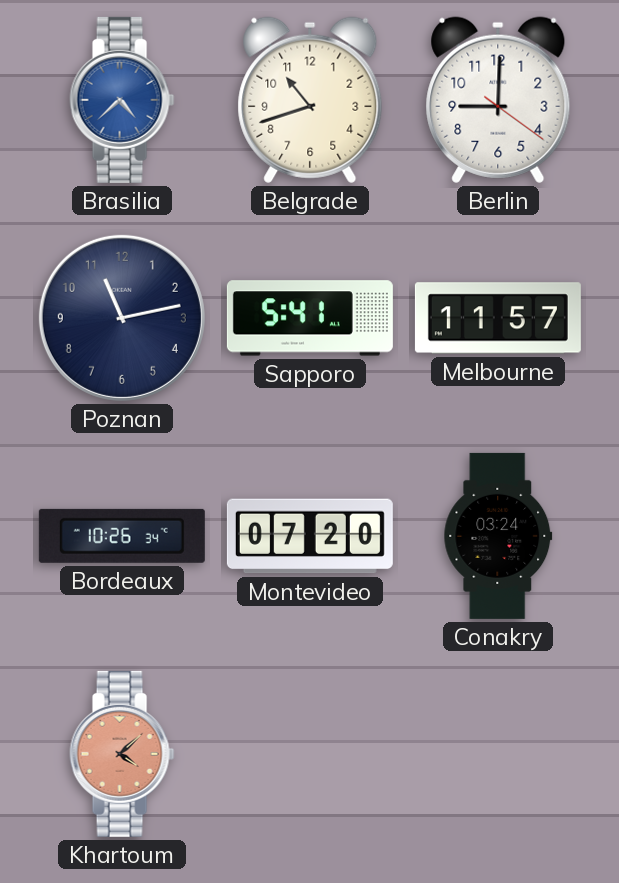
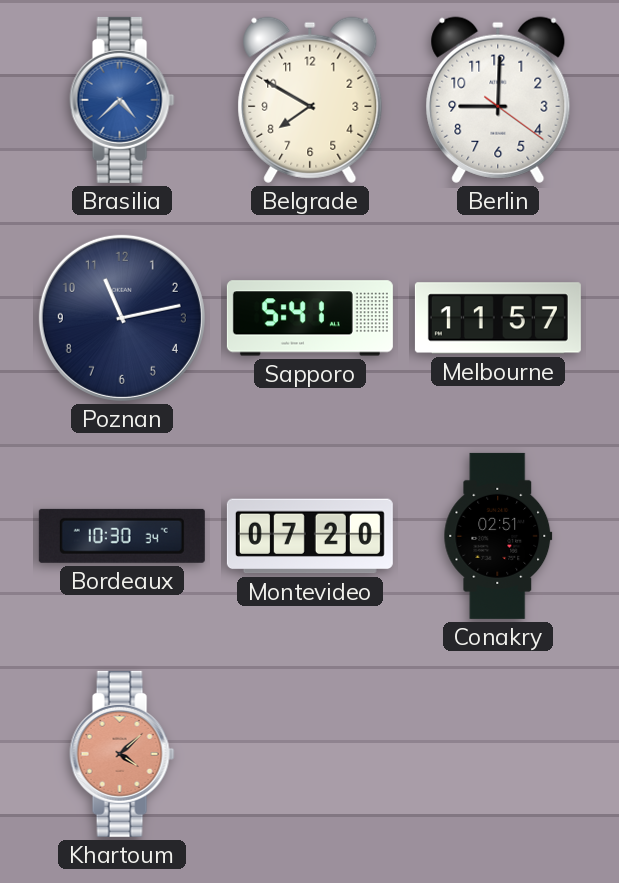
Belgrade: 10:42 -> 7:50
Bordeaux: 10:26 -> 10:30
Conakry: 03:24 -> 02:51
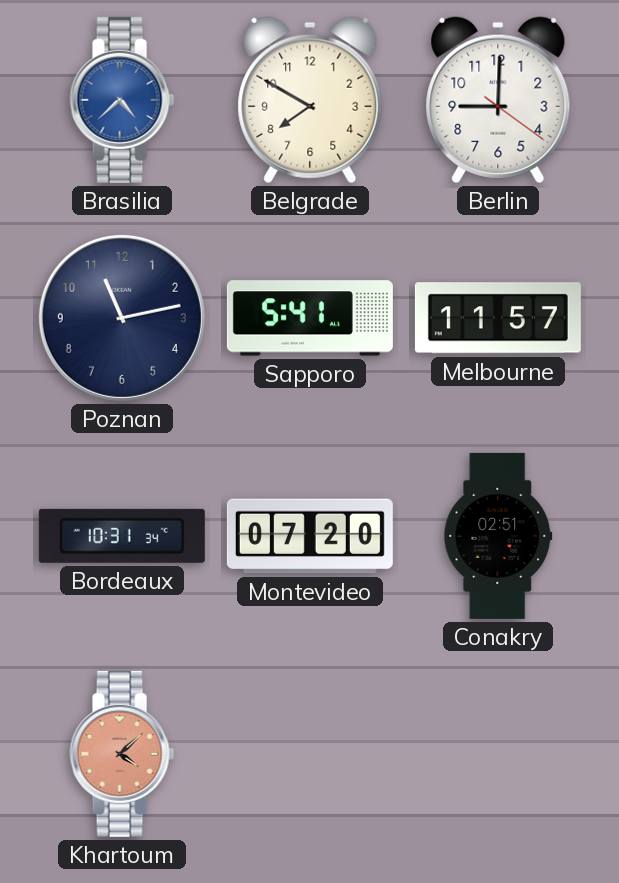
Bordeaux: 10:30 -> 10:31
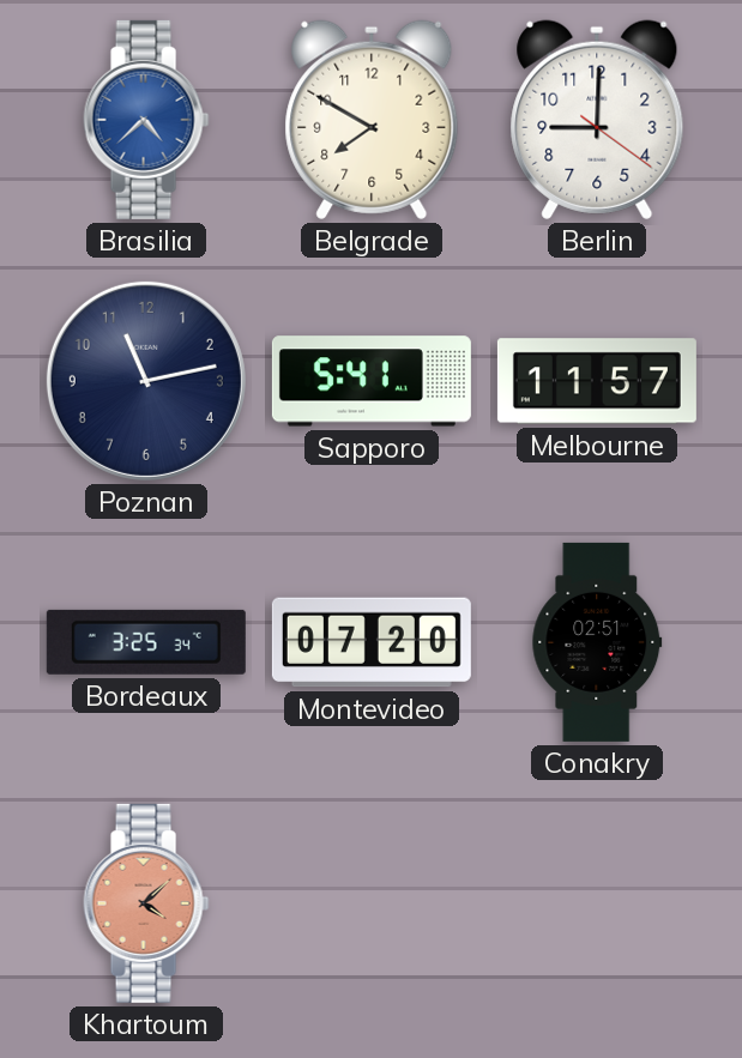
Bordeaux: 10:31 -> 3:25
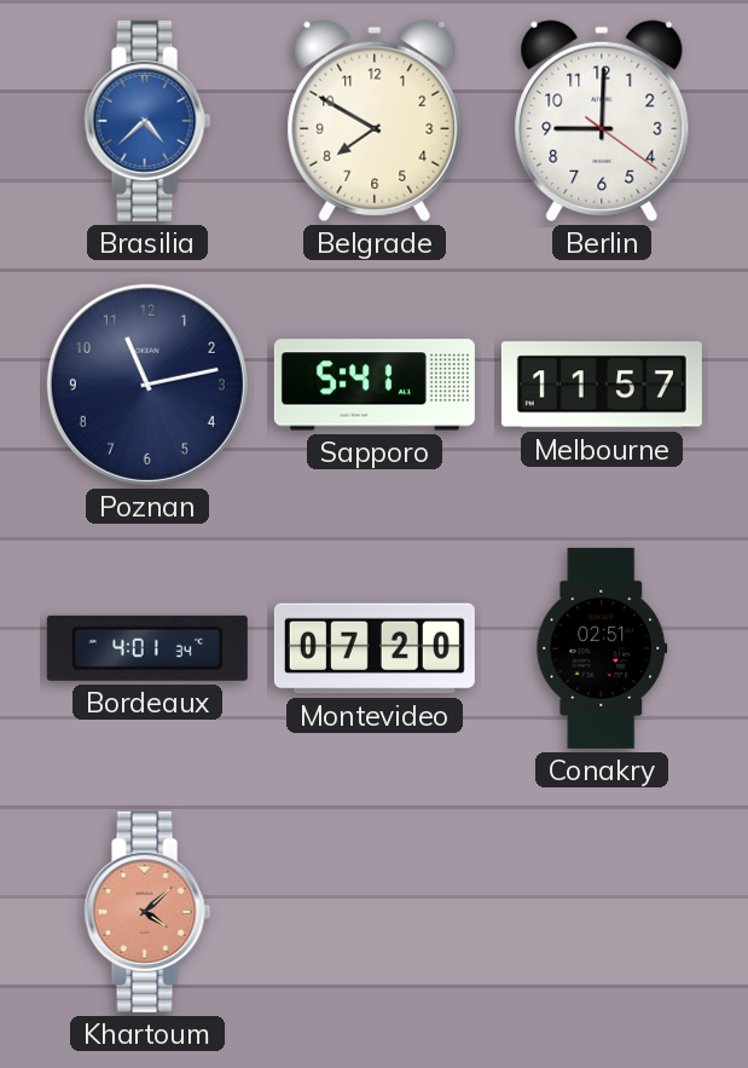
Bordeaux: 3:25 -> 4:01
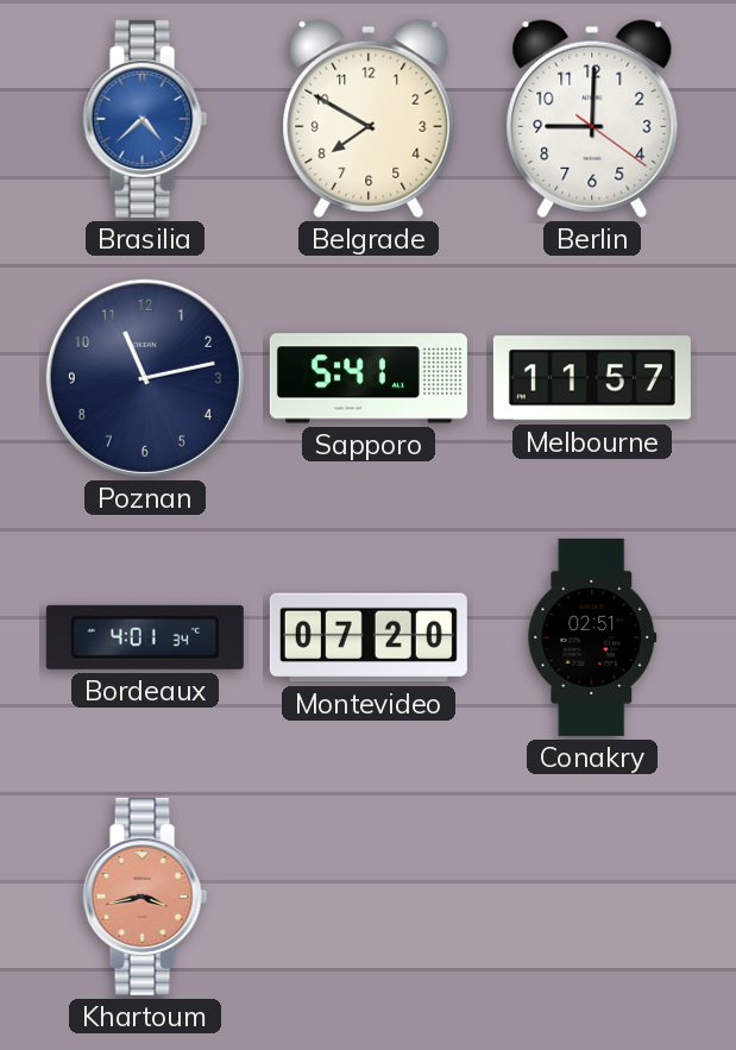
Khartoum: 4:08 -> 3:43
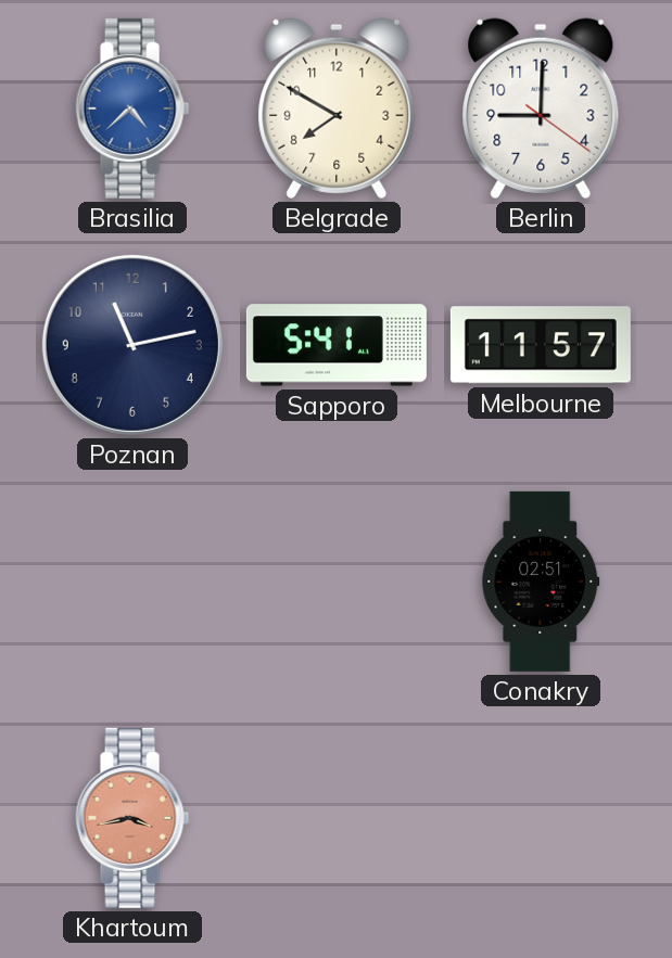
Bordeaux: 4:01 -> none
Montevideo: 07:20 -> none
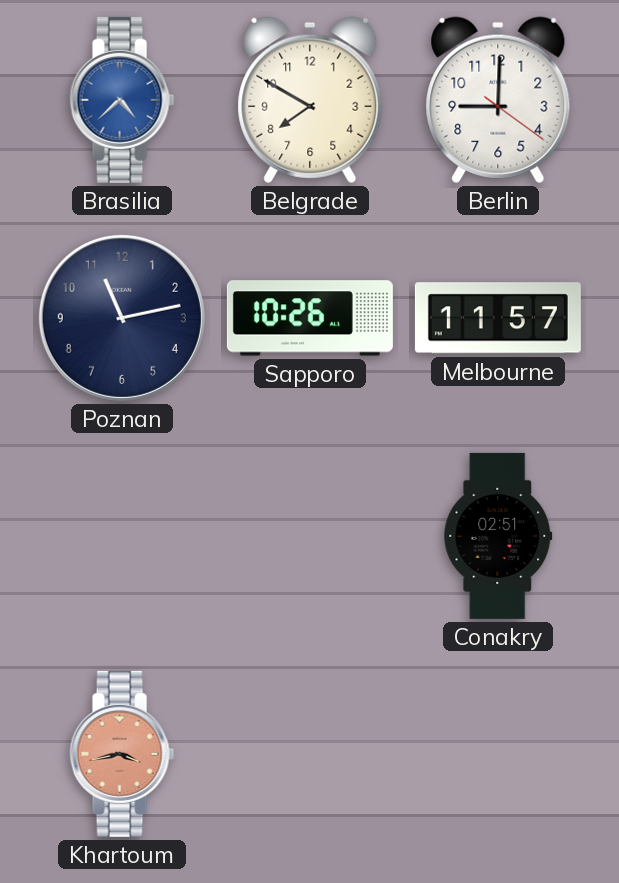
Sapporo: 5:41 -> 10:26
